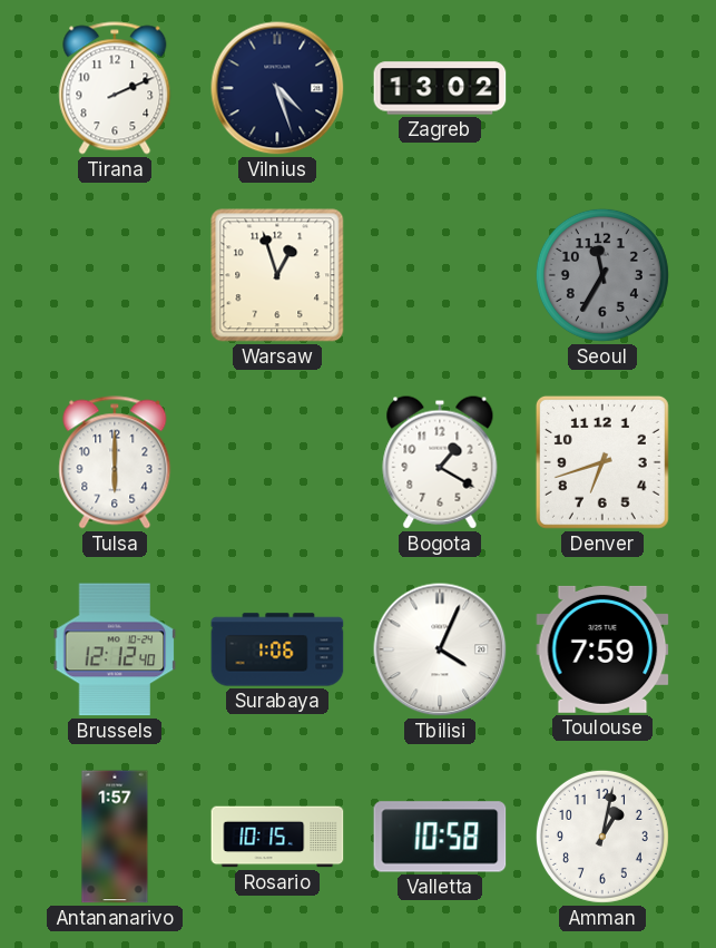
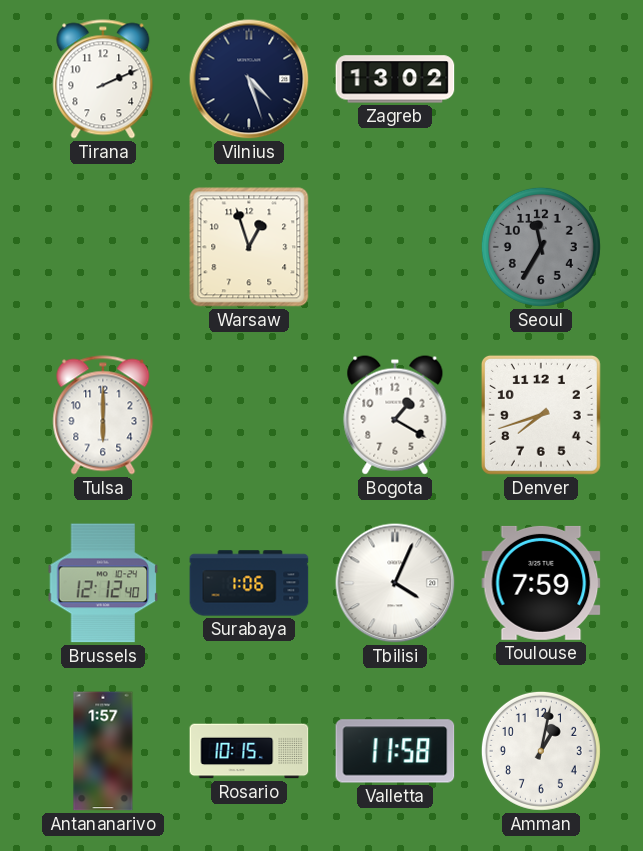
Denver: 6:42 -> 7:42
Valletta: 10:58 -> 11:58
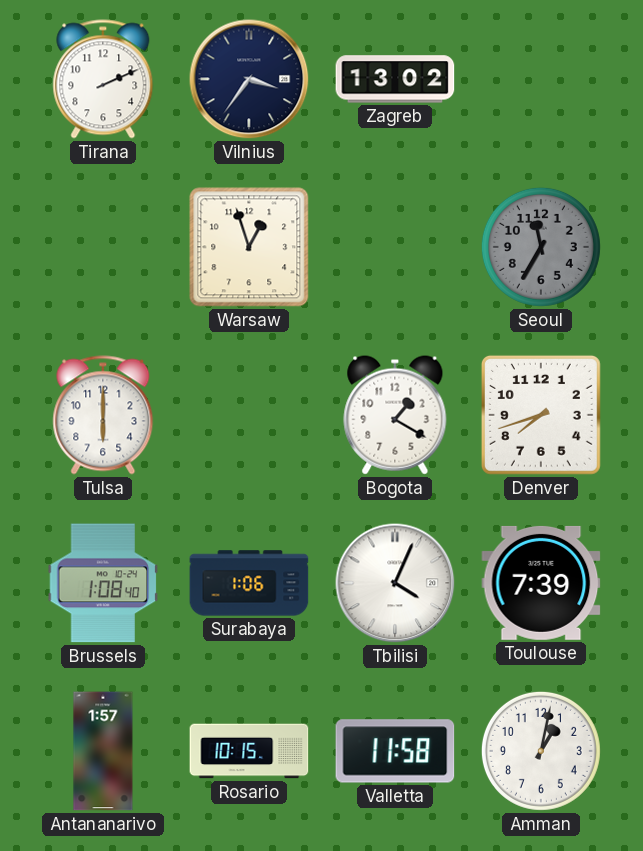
Vilnius: 4:27 -> 3:36
Brussels: 12:12 -> 1:08
Toulouse: 7:59 -> 7:39
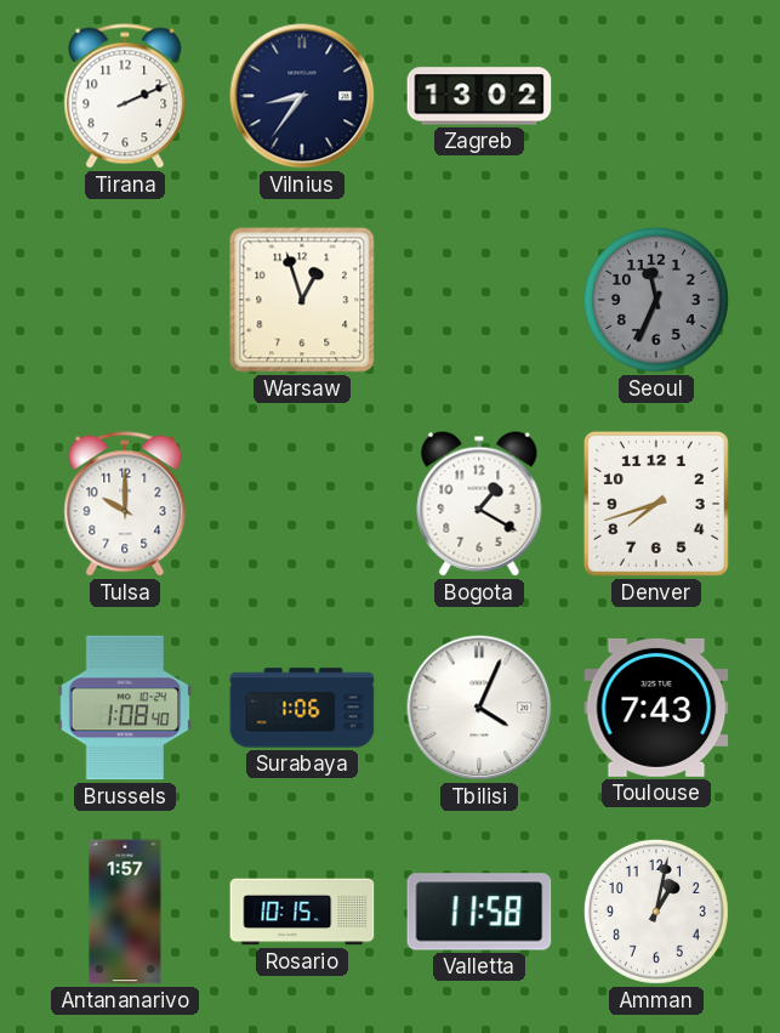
Vilnius: 3:36 -> 8:36
Seoul: 11:35 -> 11:34
Tulsa: 6:00 -> 10:00
Toulouse: 7:39 -> 7:43
